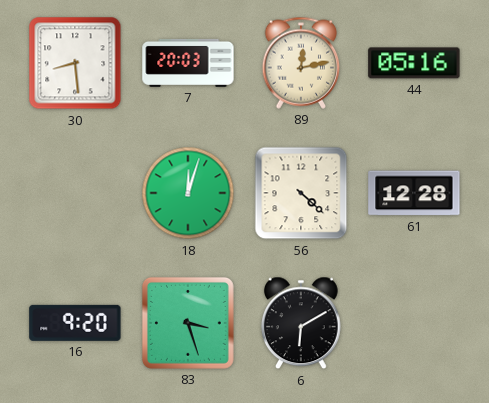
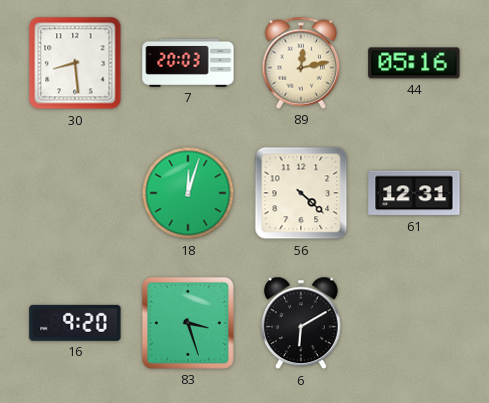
61: 12:28 -> 12:31
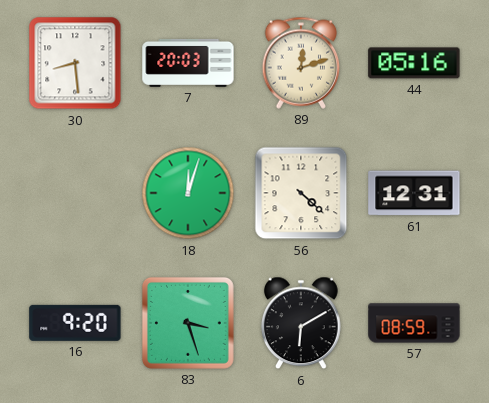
89: 12:13 -> 12:12
57: none -> 08:59
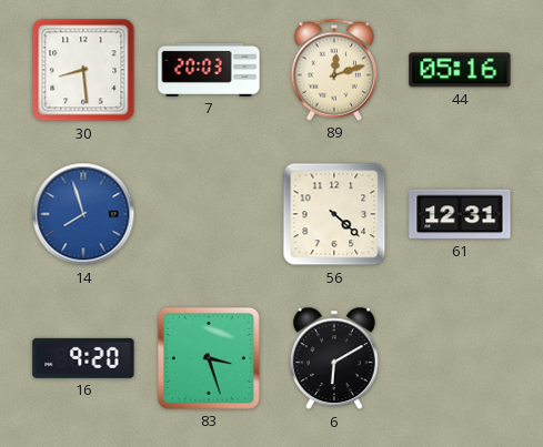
14: none -> 7:57
18: 12:03 -> none
57: 08:59 -> none
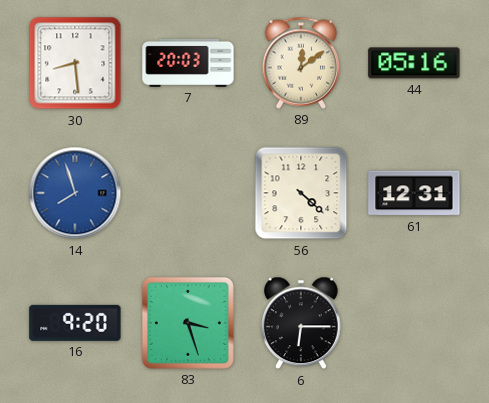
89: 12:12 -> 12:09
6: 6:10 -> 6:15
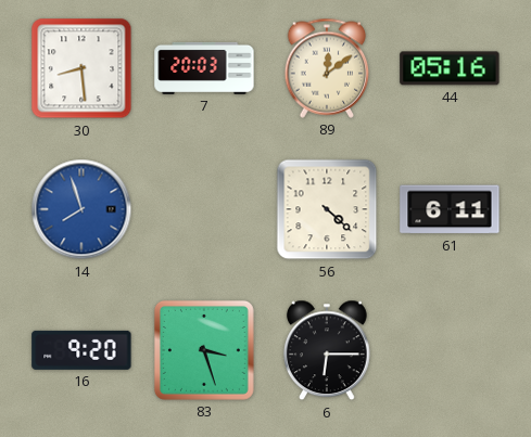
61: 12:31 -> 6:11
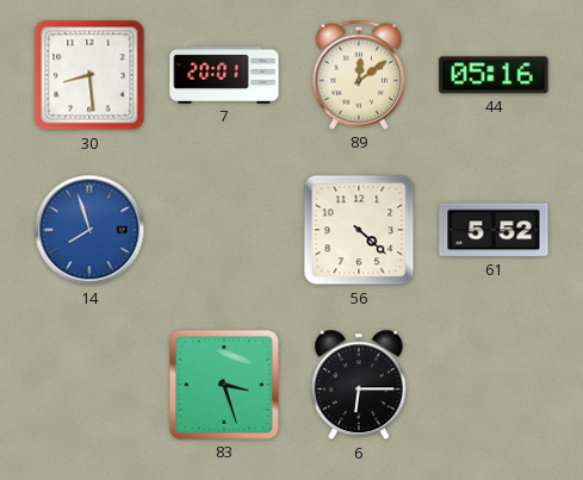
7: 20:03 -> 20:01
61: 6:11 -> 5:52
16: 9:20 -> none
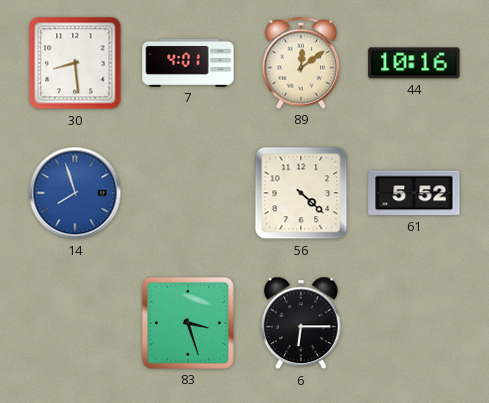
7: 20:01 -> 4:01
44: 05:16 -> 10:16
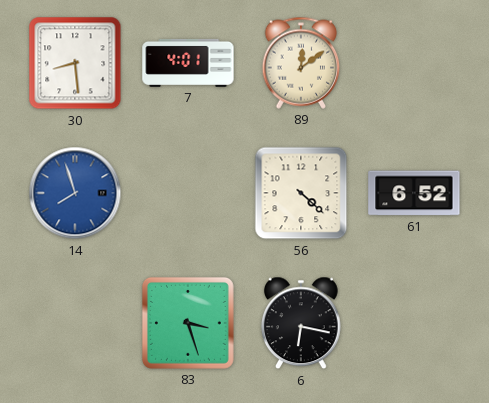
44: 10:16 -> none
61: 5:52 -> 6:52
6: 6:15 -> 6:17
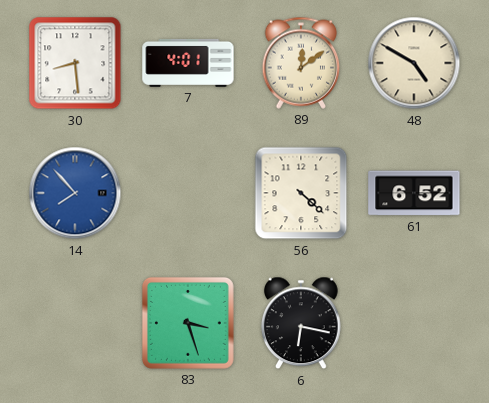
48: none -> 4:50
14: 7:57 -> 7:53
